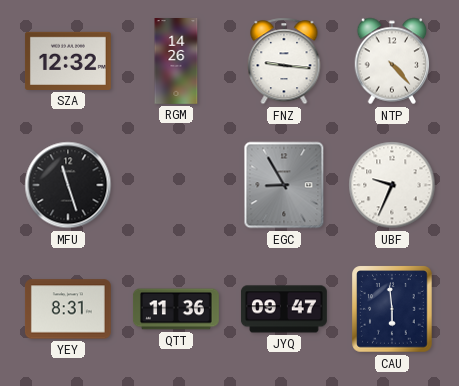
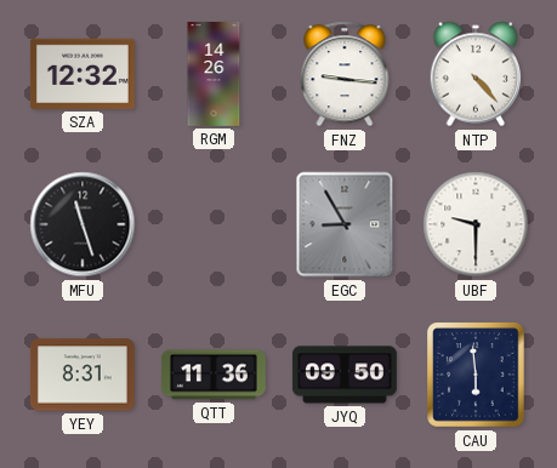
UBF: 9:34 -> 9:30
JYQ: 09:47 -> 09:50
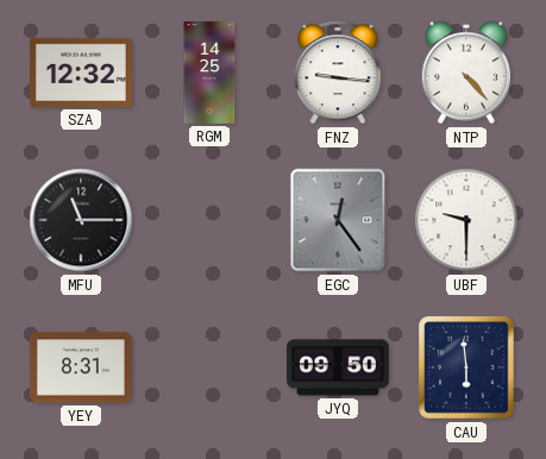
RGM: 14:26 -> 14:25
MFU: 11:27 -> 11:15
EGC: 8:55 -> 12:24
QTT: 11:36 -> none
